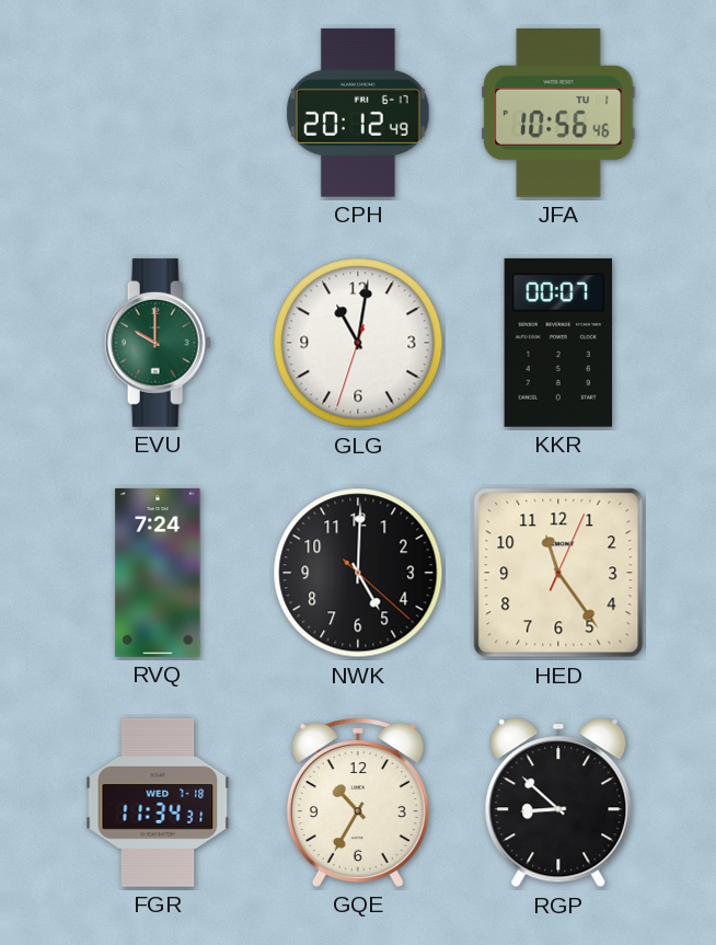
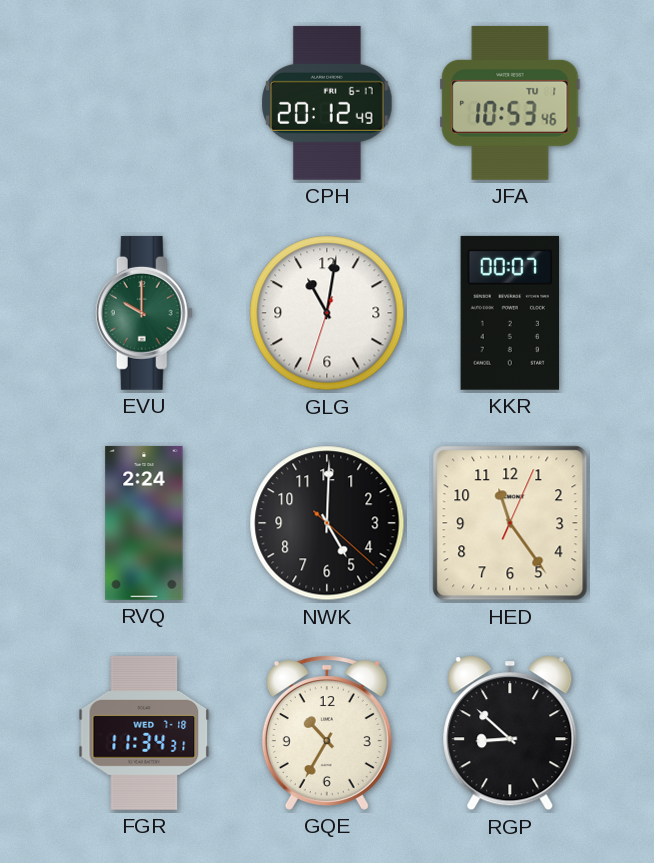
JFA: 10:56 -> 10:53
RVQ: 7:24 -> 2:24
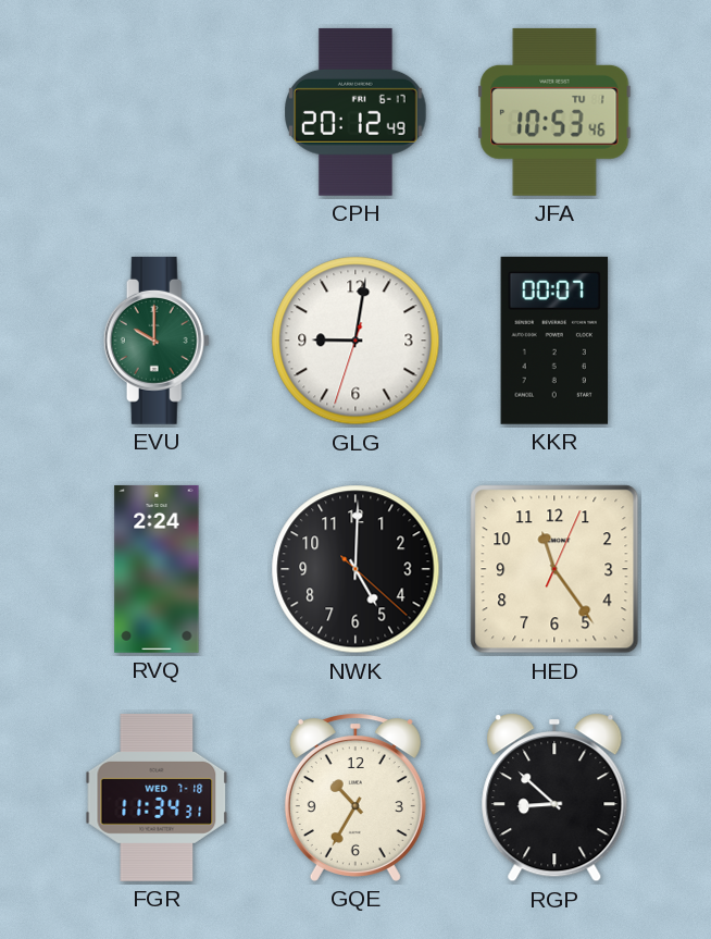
GLG: 11:01 -> 9:01
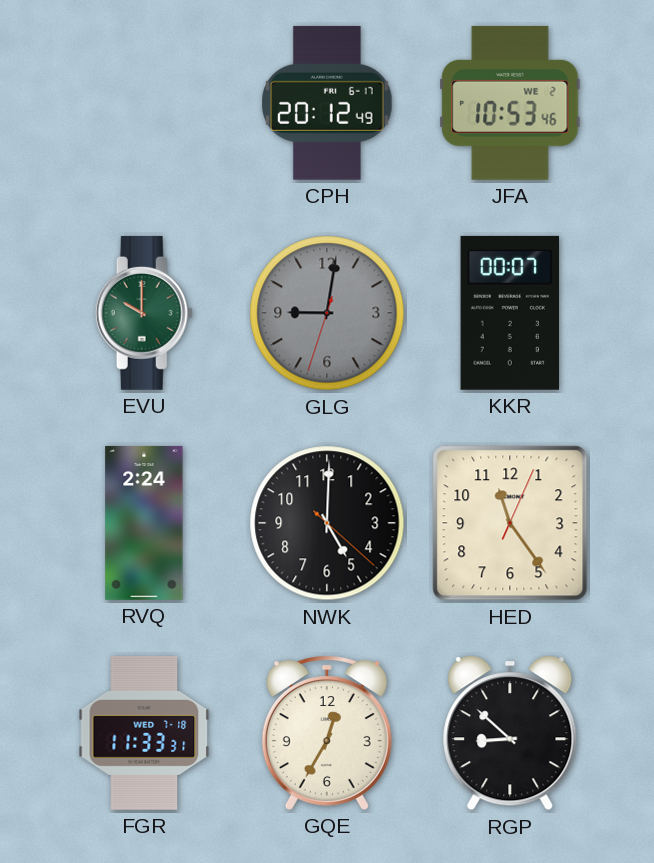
JFA date: TU 1 -> WE 2
GLG dial: white -> grey
FGR: 11:34 -> 11:33
GQE: 10:35 -> 12:35
